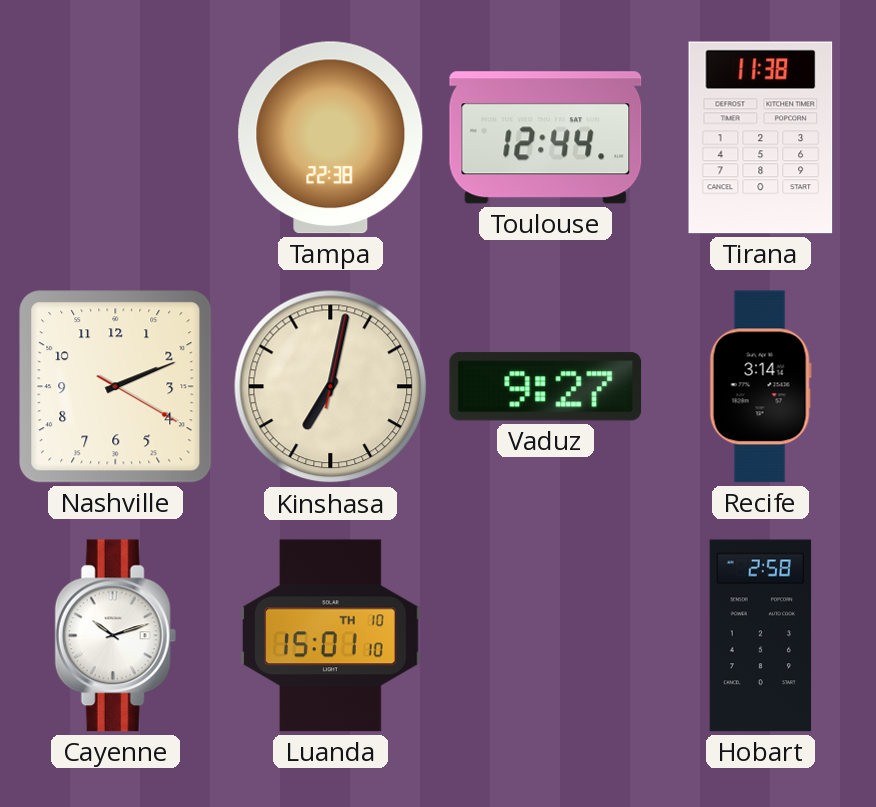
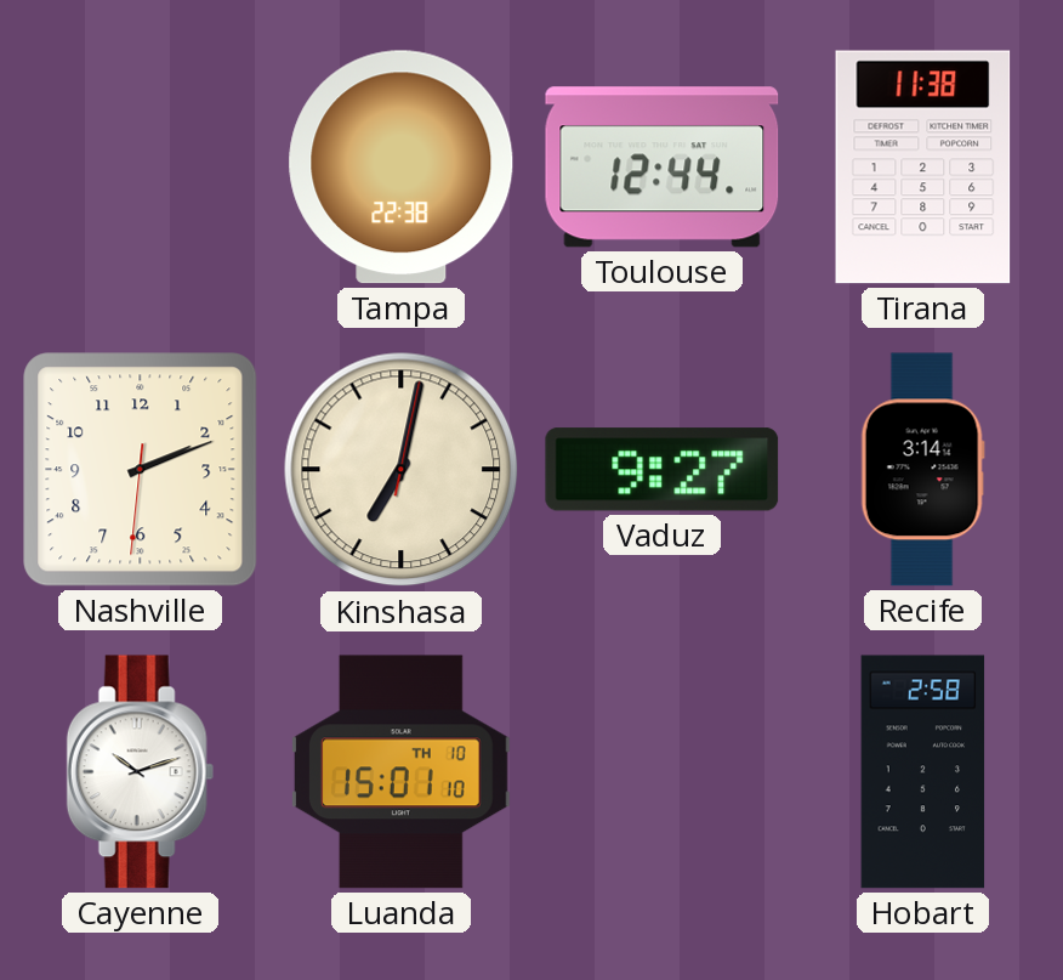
Nashville: 2:11:20 -> 2:11:31
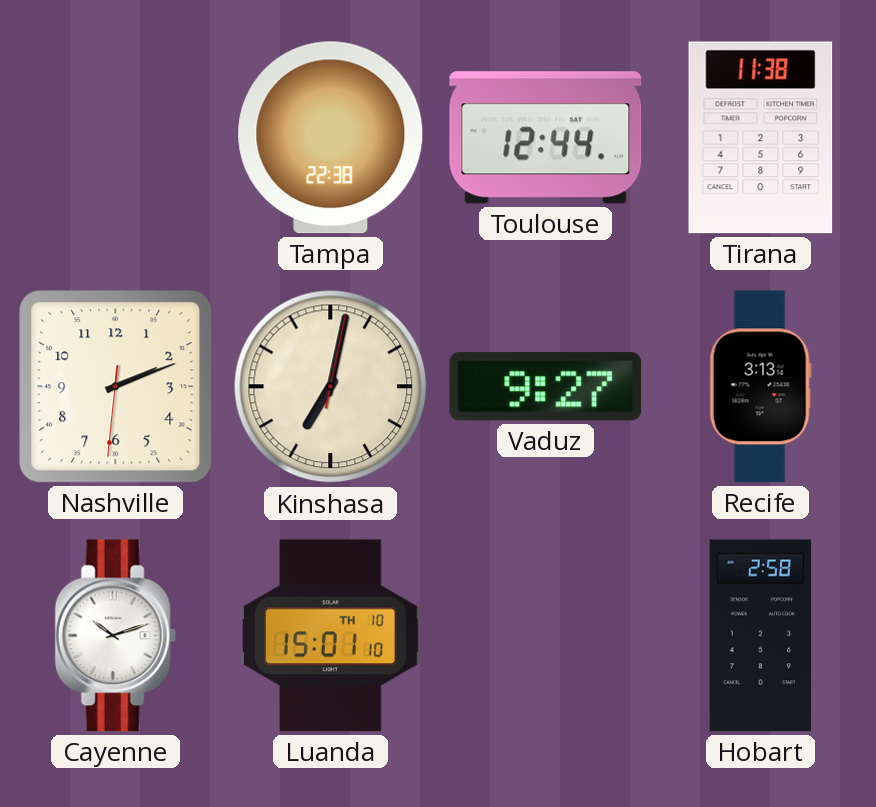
Recife: 3:14 -> 3:13
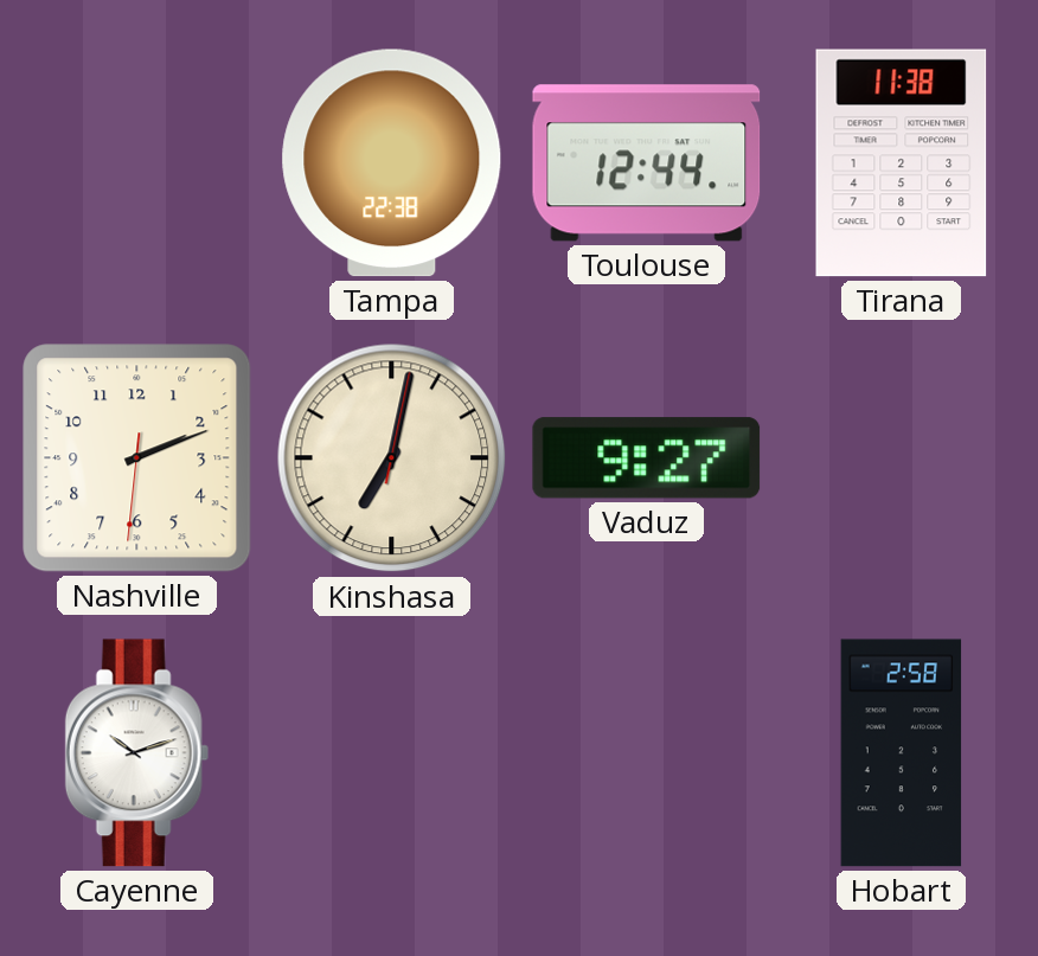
Recife: 3:13 -> none
Luanda: 15:01 -> none
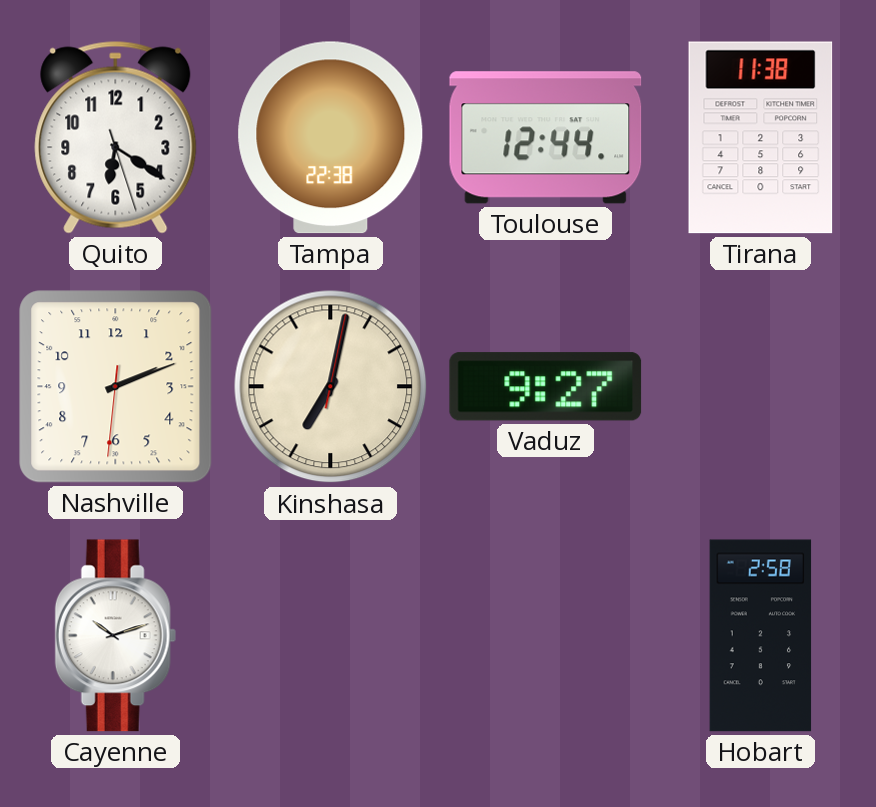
Quito: none -> 6:20
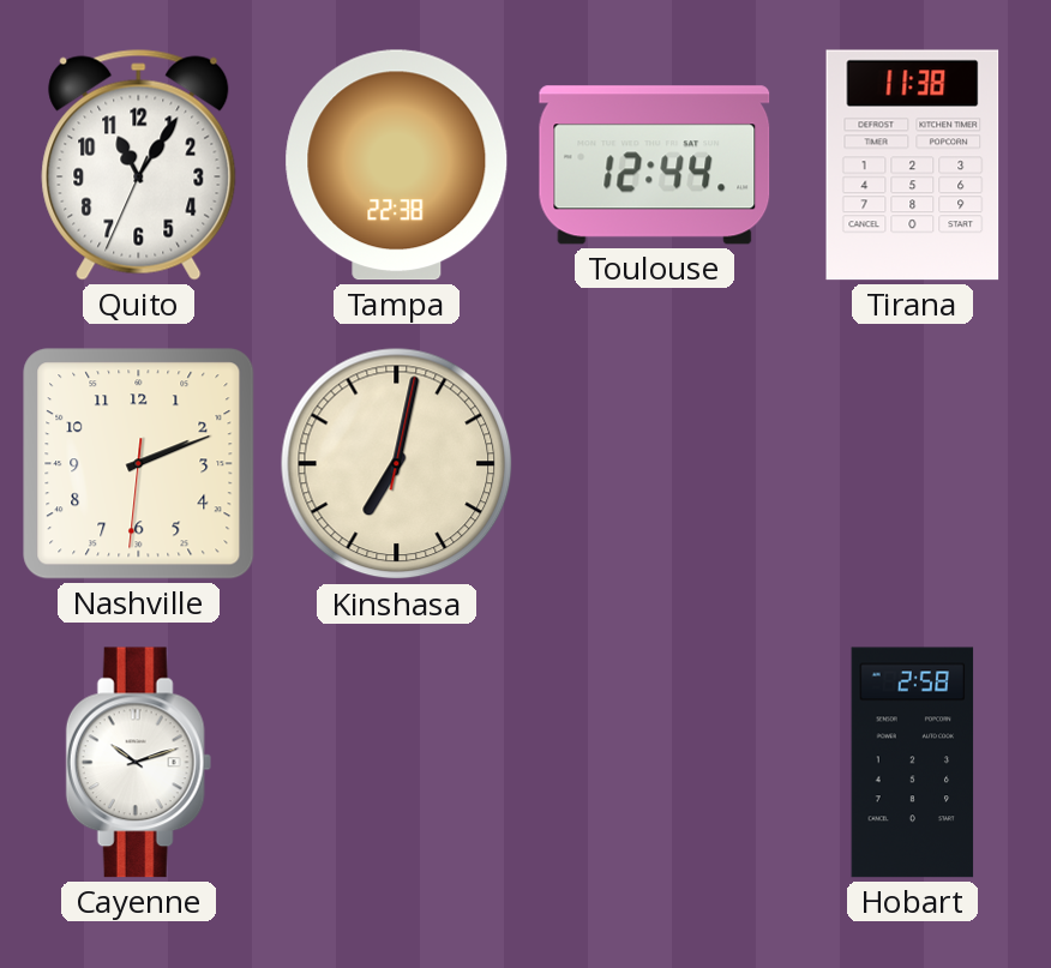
Quito: 6:20 -> 11:05
Vaduz: 9:27 -> none
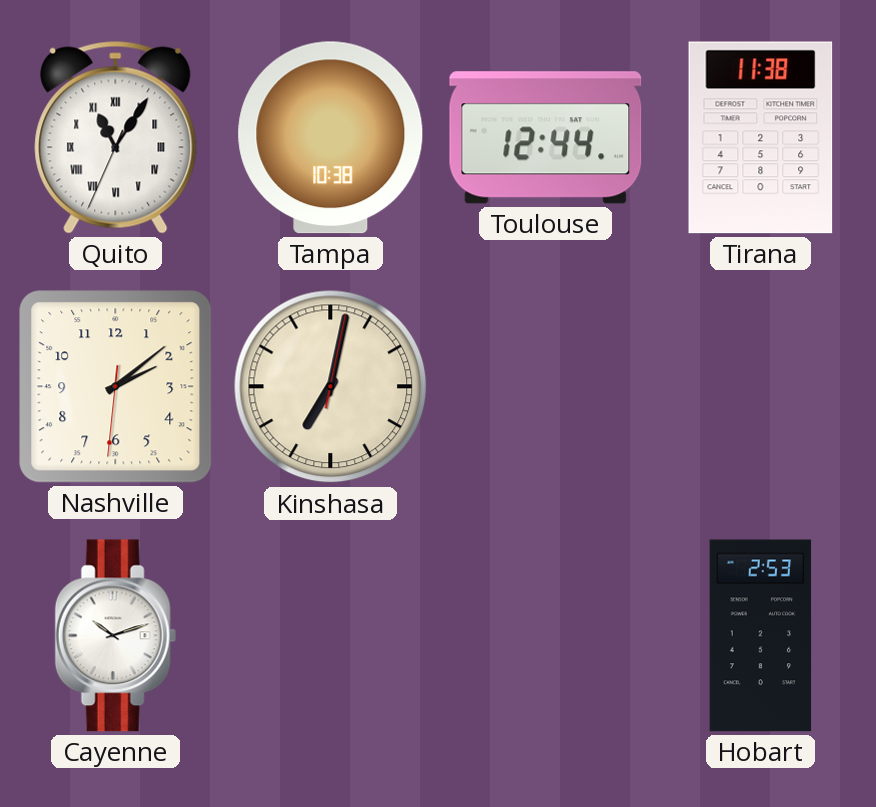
Quito numerals: Arabic -> Roman
Tampa: 22:38 -> 10:38
Nashville: 2:11 -> 2:08
Hobart: 2:58 -> 2:53
